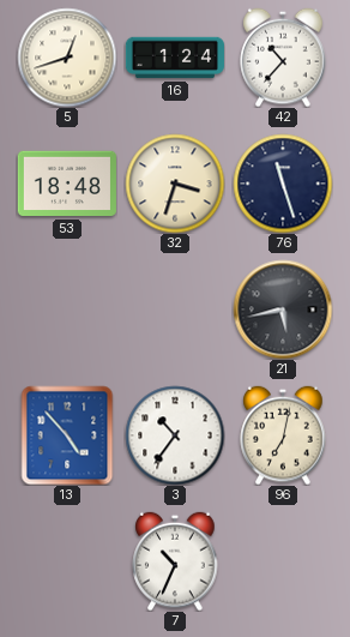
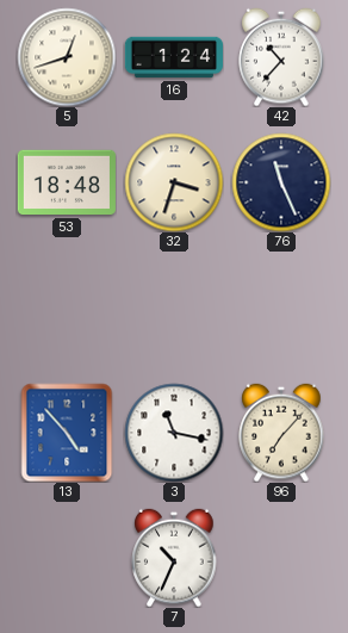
76: 11:27 -> 11:26
21: 5:43 -> none
3: 10:36 -> 11:17
96: 7:02 -> 7:07
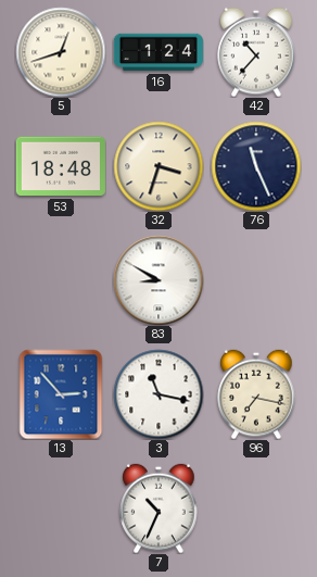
83: none -> 8:50
13: 4:53 -> 2:53
96: 7:07 -> 7:17
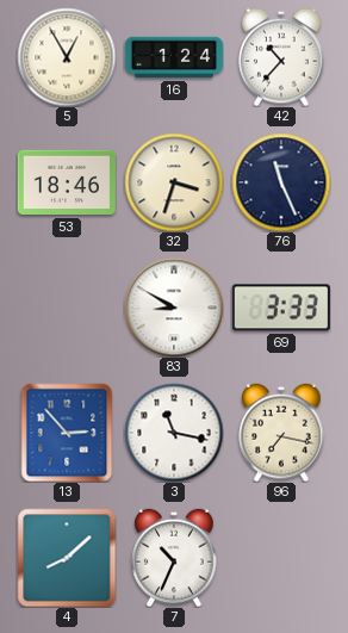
5: 12:42 -> 12:55
53: 18:48 -> 18:46
69: none -> 3:33
4: none -> 8:08
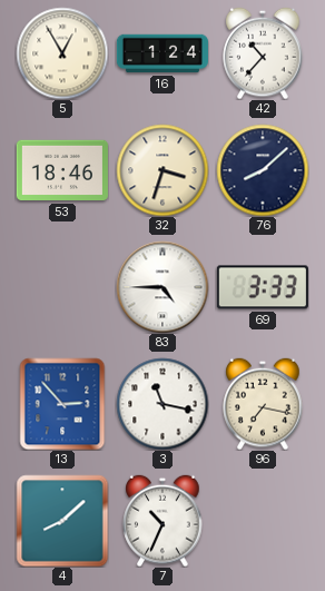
76: 11:26 -> 8:08
83: 8:50 -> 4:45
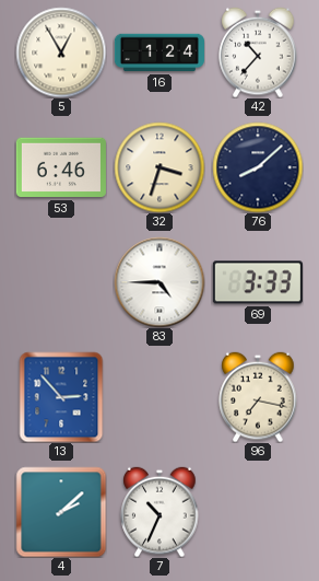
53: 18:46 -> 6:46
3: 11:17 -> none
4: 8:08 -> 2:08
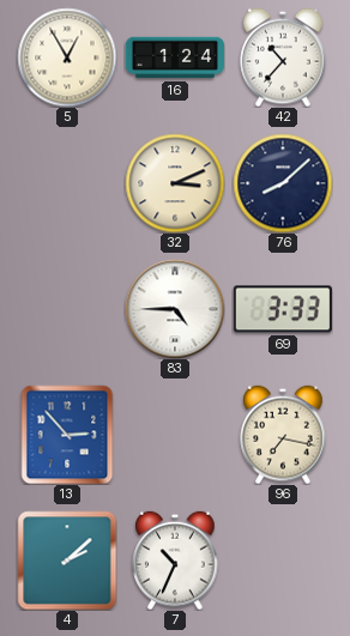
53: 6:46 -> none
32: 3:33 -> 3:11
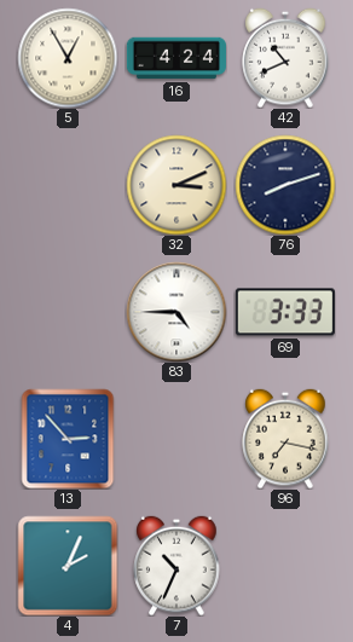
16: 1:24 -> 4:24
42: 10:37 -> 10:41
76: 8:08 -> 8:12
4: 2:08 -> 2:04
